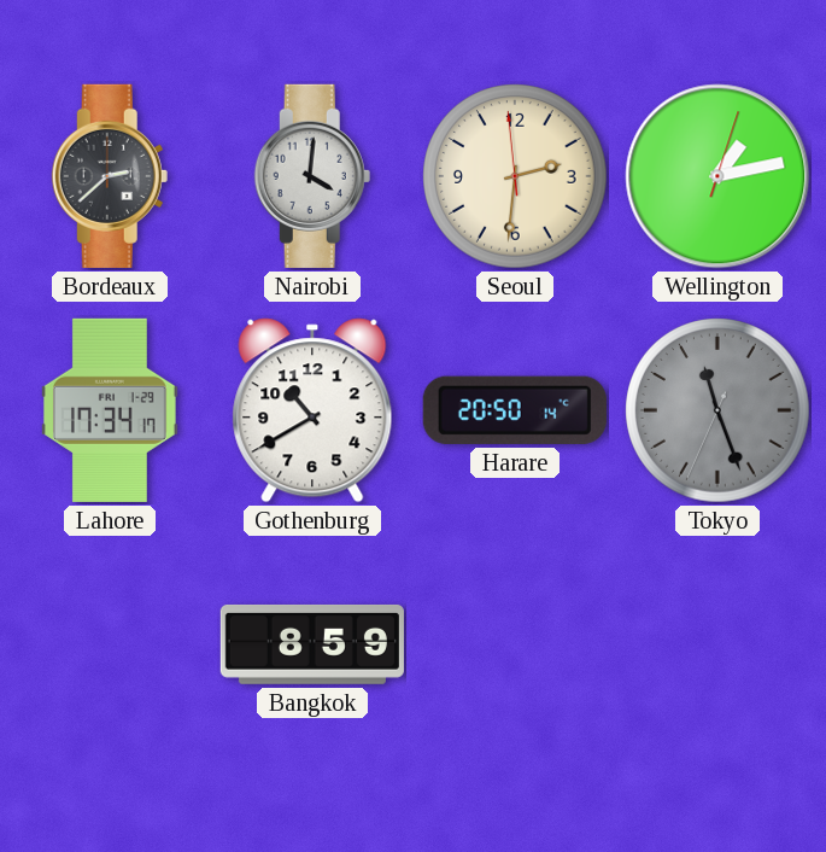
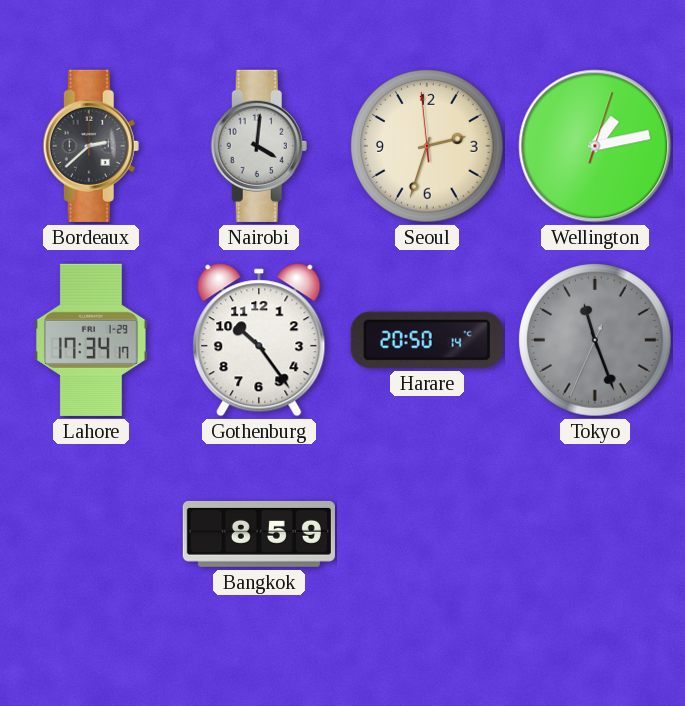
Seoul: 2:30 -> 2:32
Gothenburg: 10:40 -> 10:24
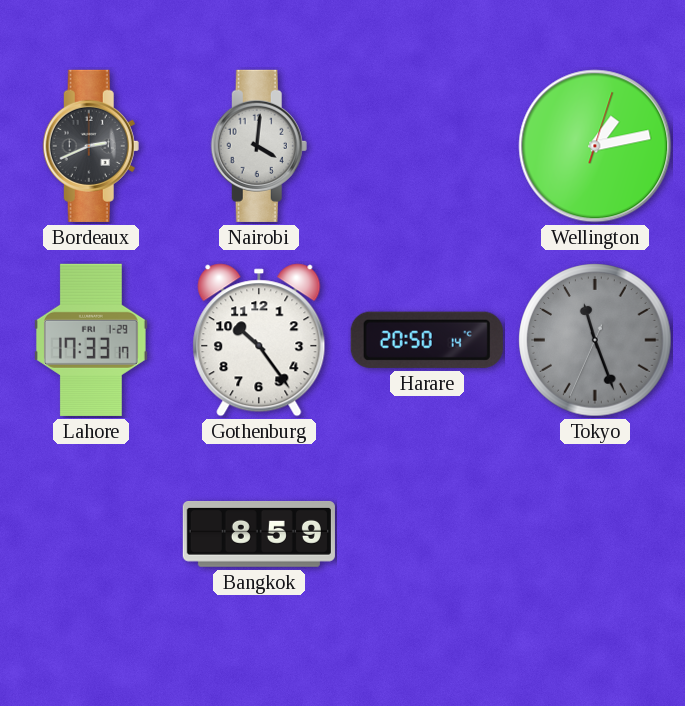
Bordeaux: 2:38 -> 2:41
Seoul: 2:32 -> none
Lahore: 17:34 -> 17:33
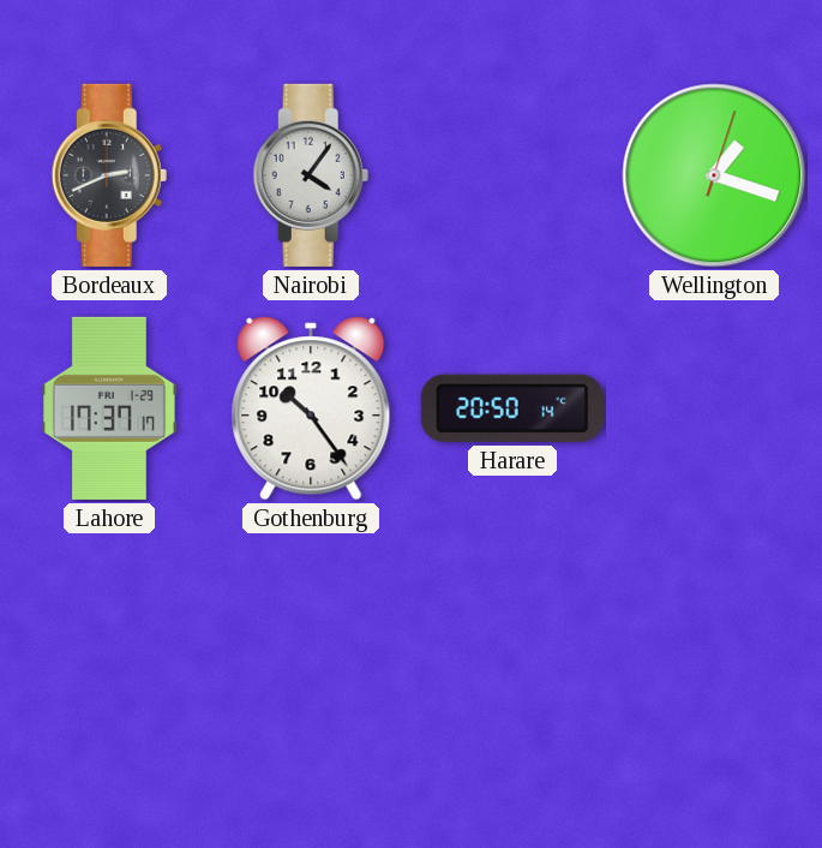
Nairobi: 4:01 -> 4:06
Wellington: 1:13 -> 1:18
Lahore: 17:33 -> 17:37
Tokyo: 11:26 -> none
Bangkok: 8:59 -> none
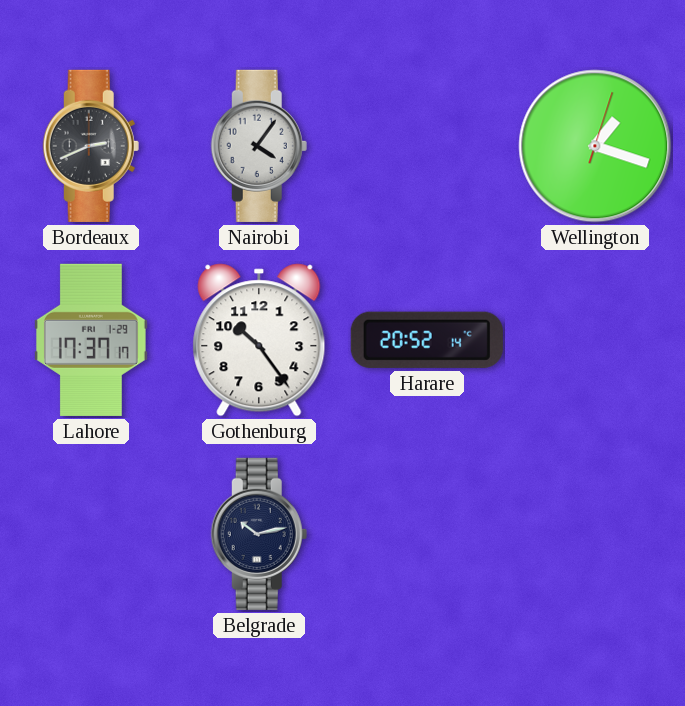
Harare: 20:50 -> 20:52
Belgrade: none -> 10:13
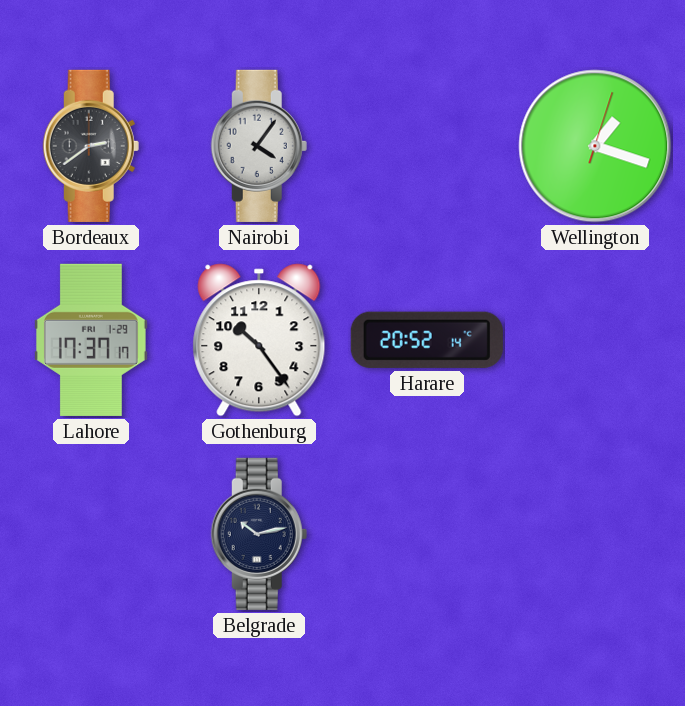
Bordeaux: 2:41 -> 2:39
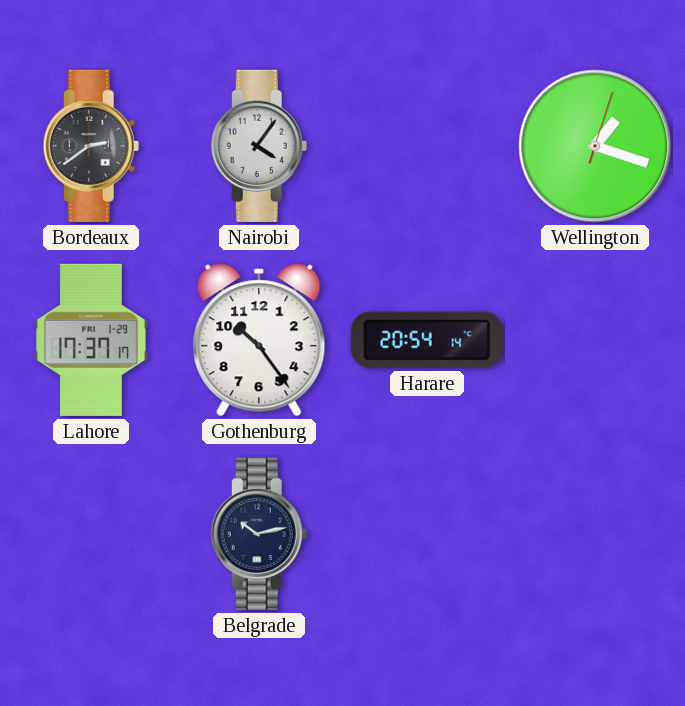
Harare: 20:52 -> 20:54
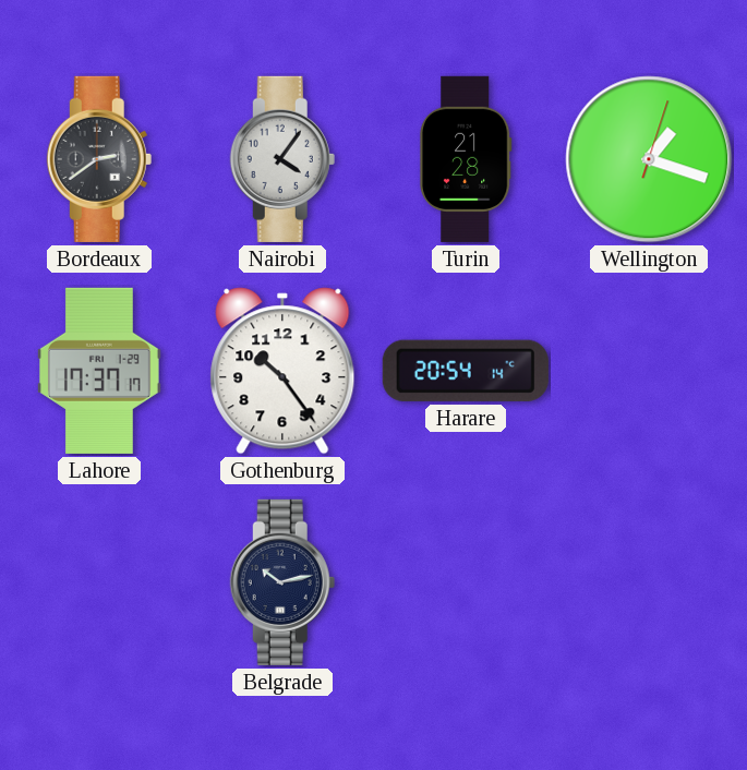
Turin: none -> 21:28
